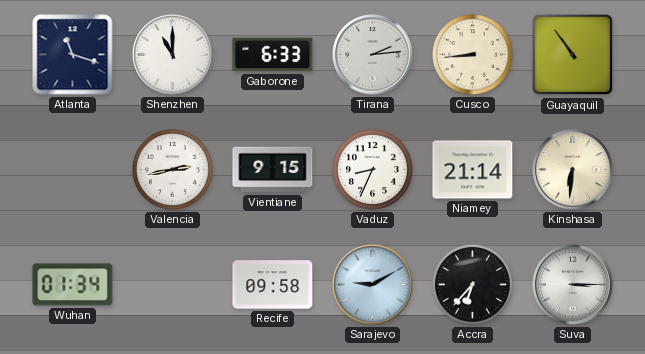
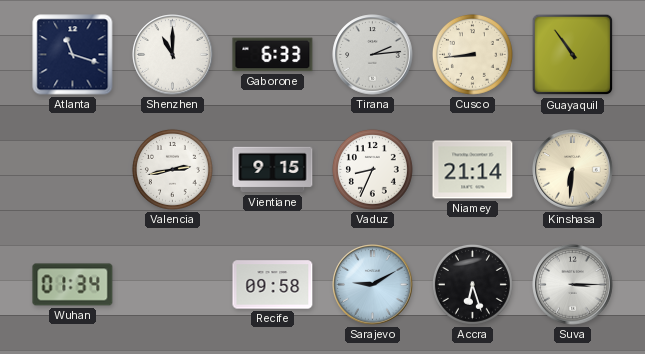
Accra: 6:37 -> 6:27
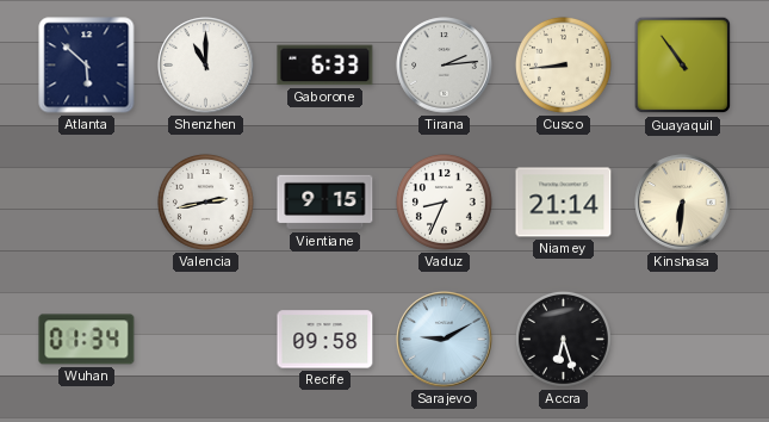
Atlanta: 11:18 -> 5:52
Suva: 3:15 -> none
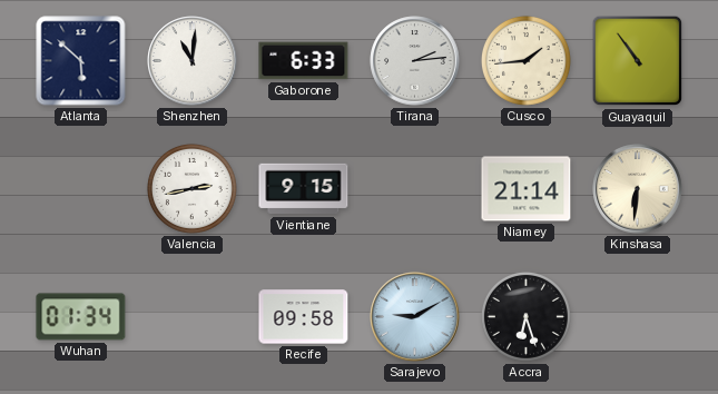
Shenzhen: 11:00 -> 11:01
Cusco: 8:44 -> 1:44
Vaduz: 8:34 -> none
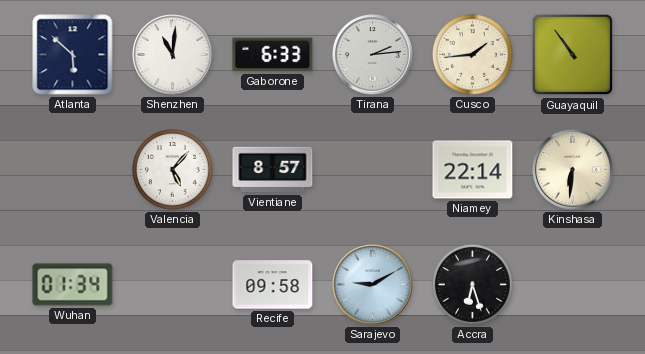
Valencia: 2:43 -> 5:07
Vientiane: 9:15 -> 8:57
Niamey: 21:14 -> 22:14
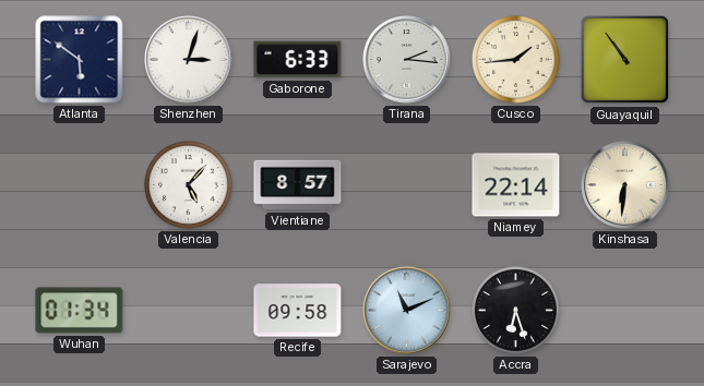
Atlanta: 5:52 -> 5:51
Shenzhen: 11:01 -> 3:03
Tirana: 2:14 -> 2:16
Sarajevo: 9:10 -> 11:11
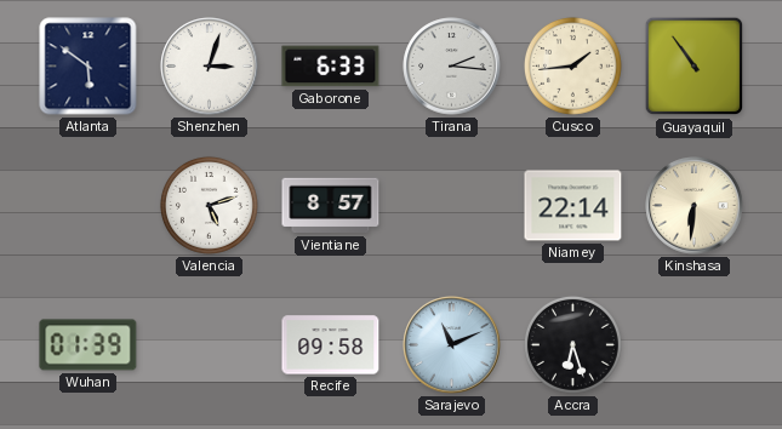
Valencia: 5:07 -> 5:12
Wuhan: 01:34 -> 01:39
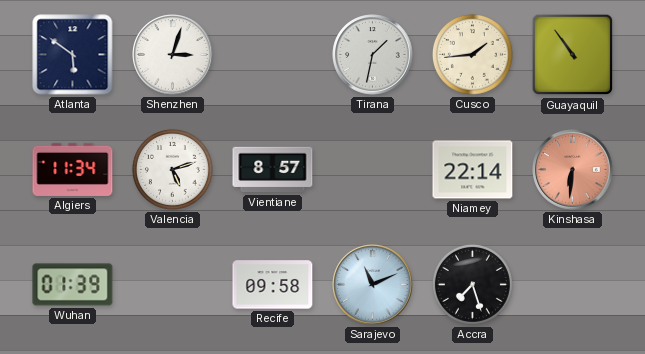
Gaborone: 6:33 -> none
Tirana: 2:16 -> 1:32
Algiers: none -> 11:34
Kinshasa dial: cream -> salmon
Accra: 6:27 -> 7:27
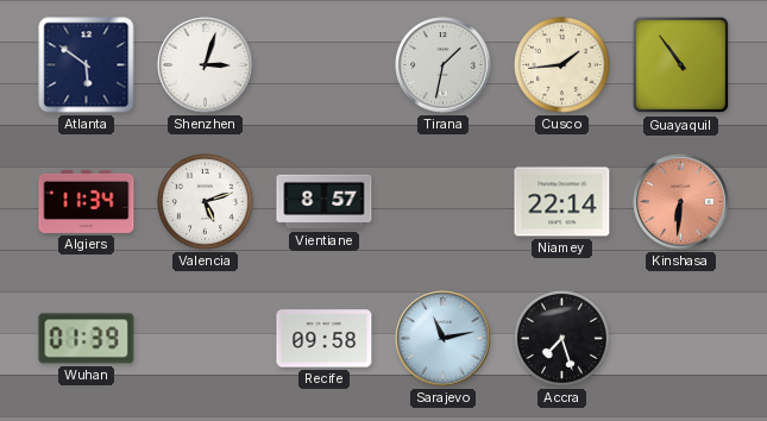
Sarajevo: 11:11 -> 11:13
